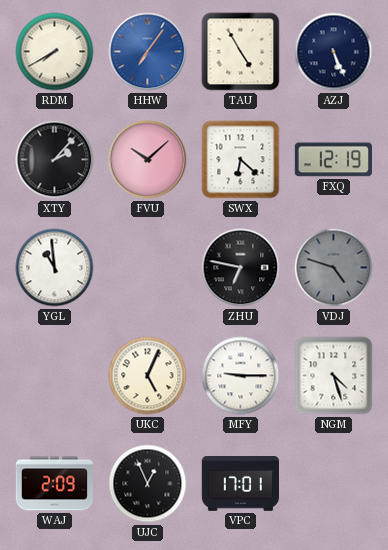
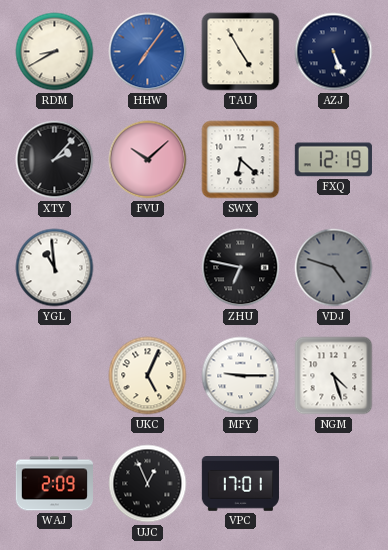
RDM: 7:40 -> 8:40
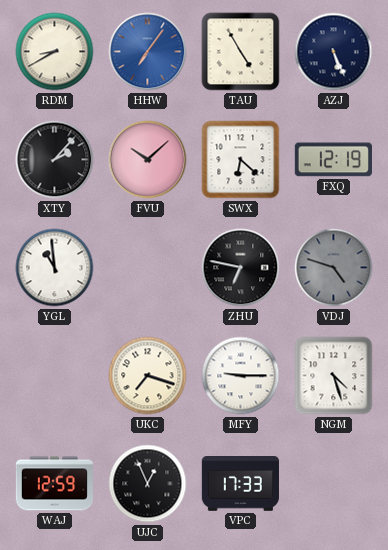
UKC: 5:04 -> 7:18
WAJ: 2:09 -> 12:59
VPC: 17:01 -> 17:33
